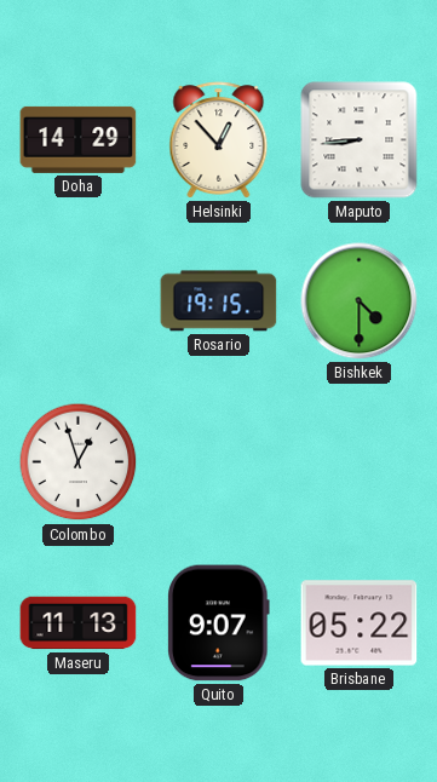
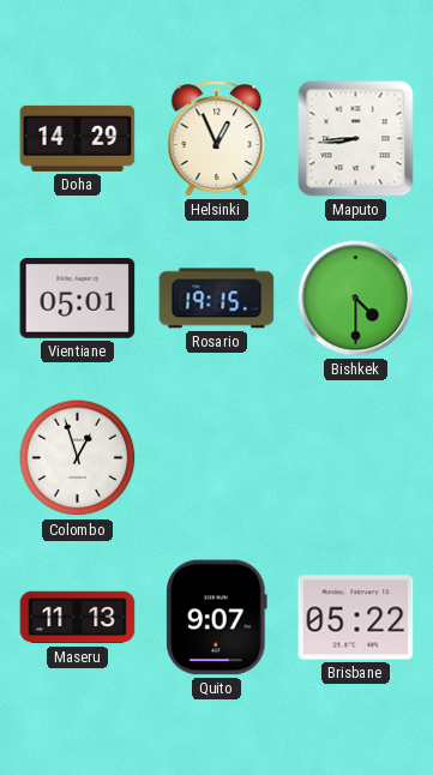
Helsinki: 12:53 -> 12:56
Vientiane: none -> 05:01
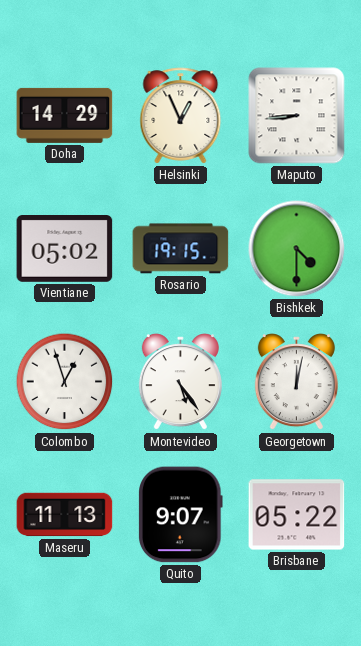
Vientiane: 05:01 -> 05:02
Montevideo: none -> 5:24
Georgetown: none -> 12:02
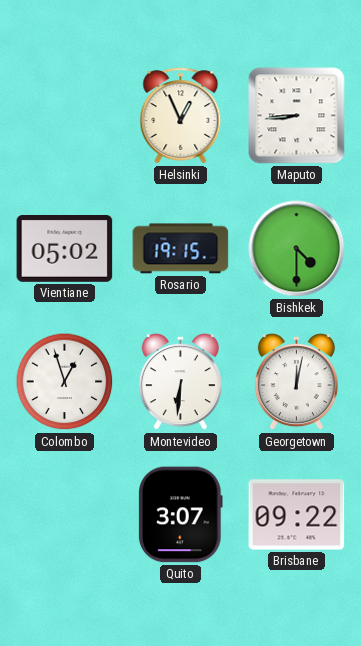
Doha: 14:29 -> none
Montevideo: 5:24 -> 6:31
Maseru: 11:13 -> none
Quito: 9:07 -> 3:07
Brisbane: 05:22 -> 09:22
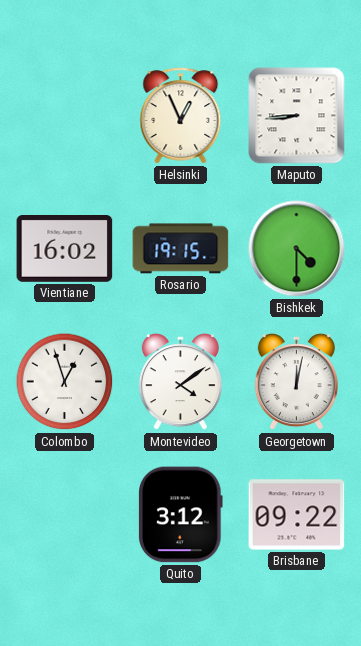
Vientiane: 05:02 -> 16:02
Montevideo: 6:31 -> 4:09
Quito: 3:07 -> 3:12
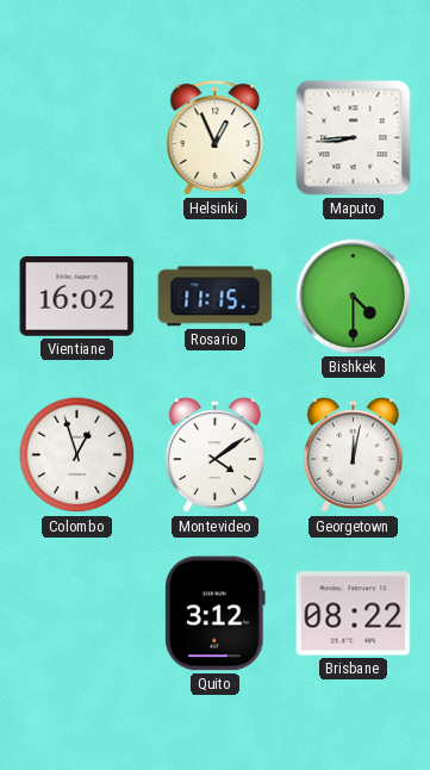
Rosario: 19:15 -> 11:15
Brisbane: 09:22 -> 08:22
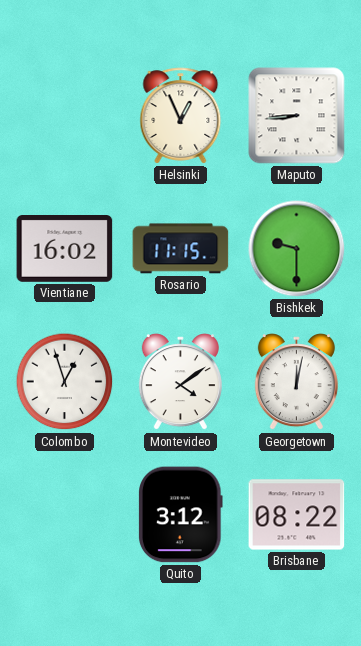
Bishkek: 4:30 -> 9:30
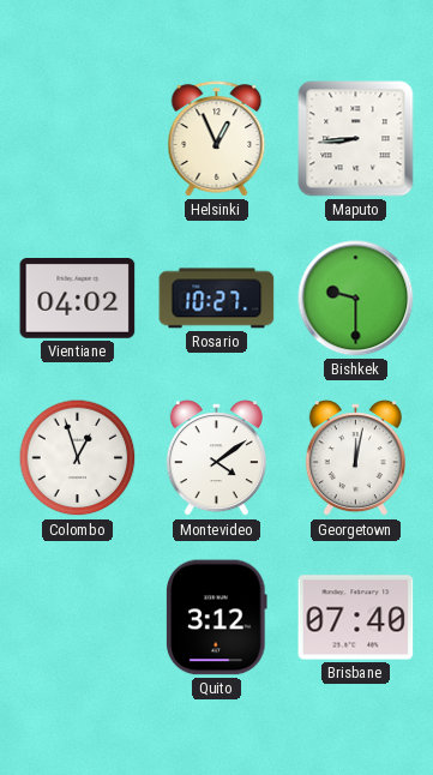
Vientiane: 16:02 -> 04:02
Rosario: 11:15 -> 10:27
Brisbane: 08:22 -> 07:40
